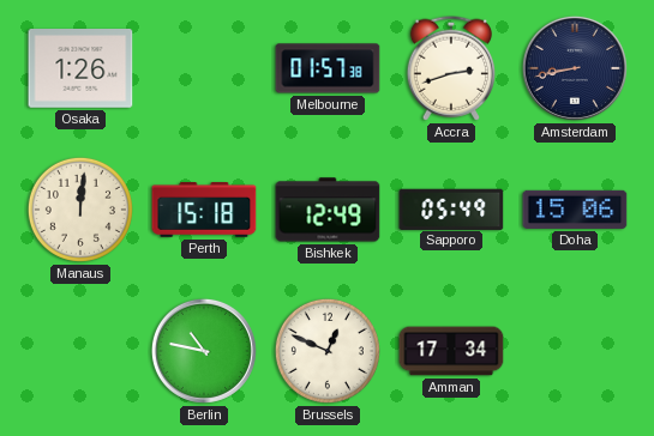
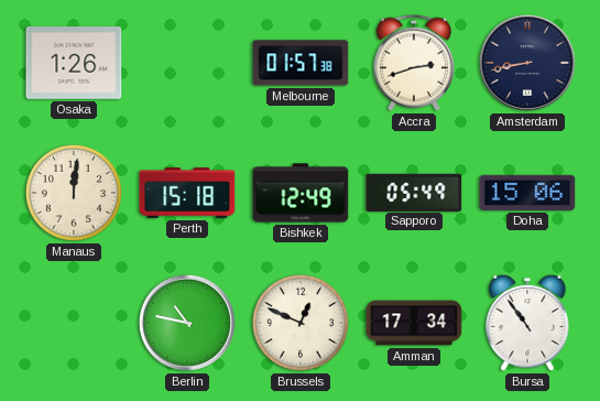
Bursa: none -> 10:54
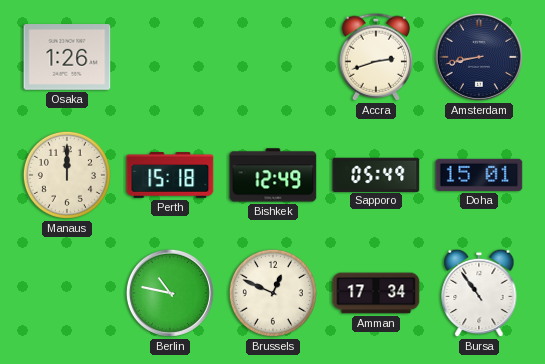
Melbourne: 01:57 -> none
Manaus: 12:01 -> 12:00
Doha: 15:06 -> 15:01
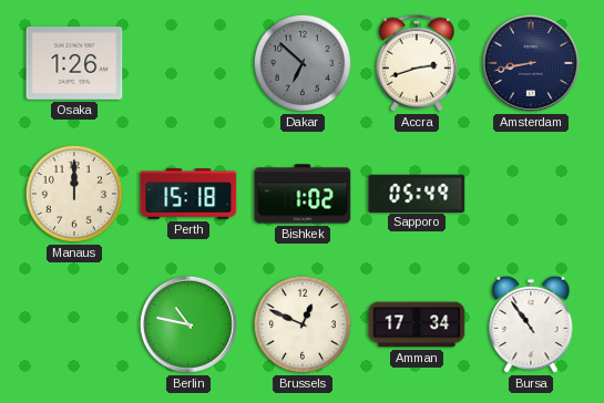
Dakar: none -> 6:52
Bishkek: 12:49 -> 1:02
Doha: 15:01 -> none
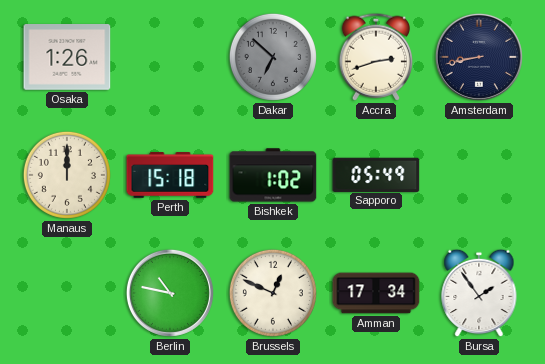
Bursa: 10:54 -> 1:54
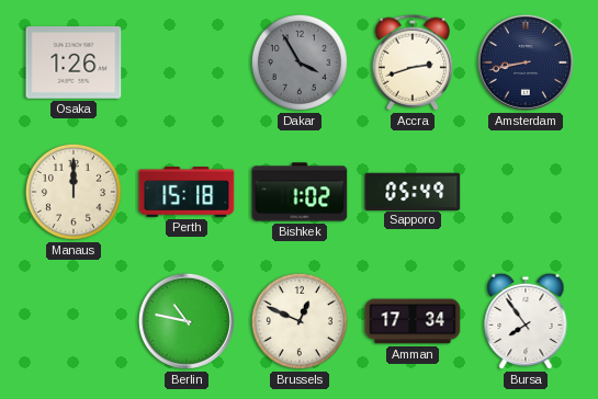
Dakar: 6:52 -> 3:55
Bursa: 1:54 -> 7:54
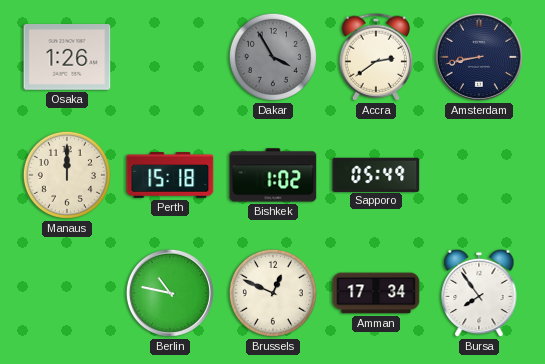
Accra: 2:42 -> 2:39
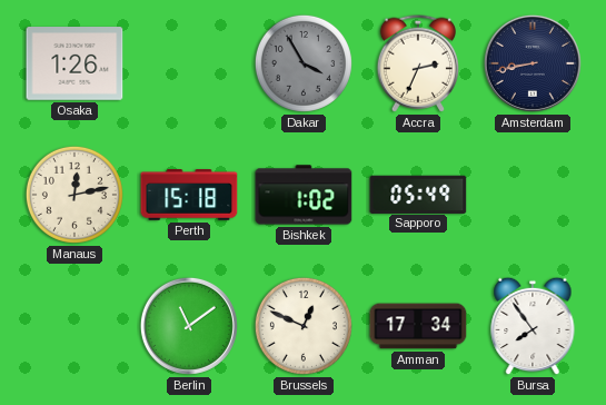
Accra: 2:39 -> 2:34
Manaus: 12:00 -> 12:13
Berlin: 10:47 -> 11:09
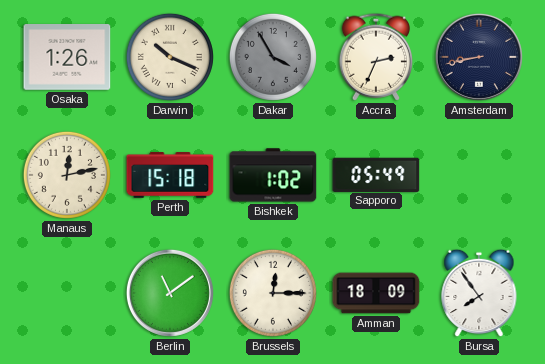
Darwin: none -> 10:19
Brussels: 12:49 -> 12:15
Amman: 17:34 -> 18:09
